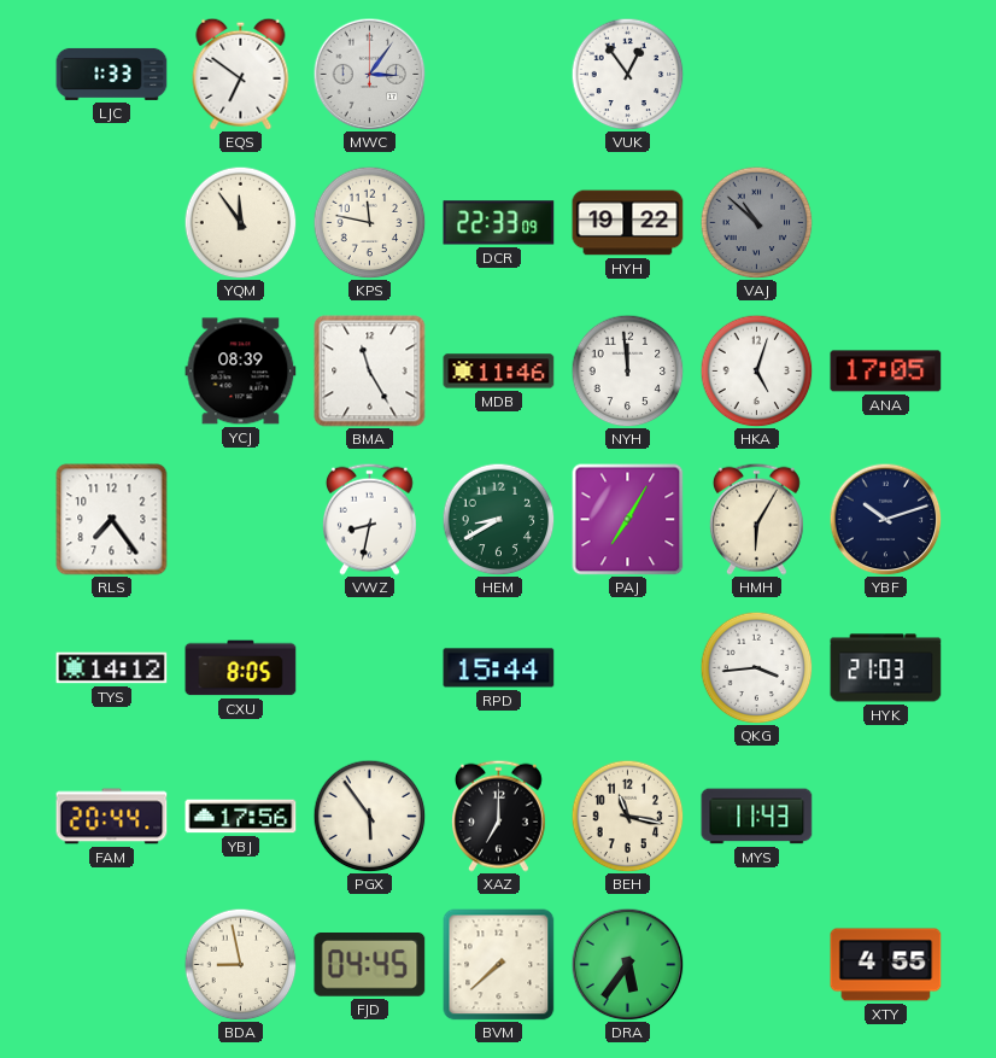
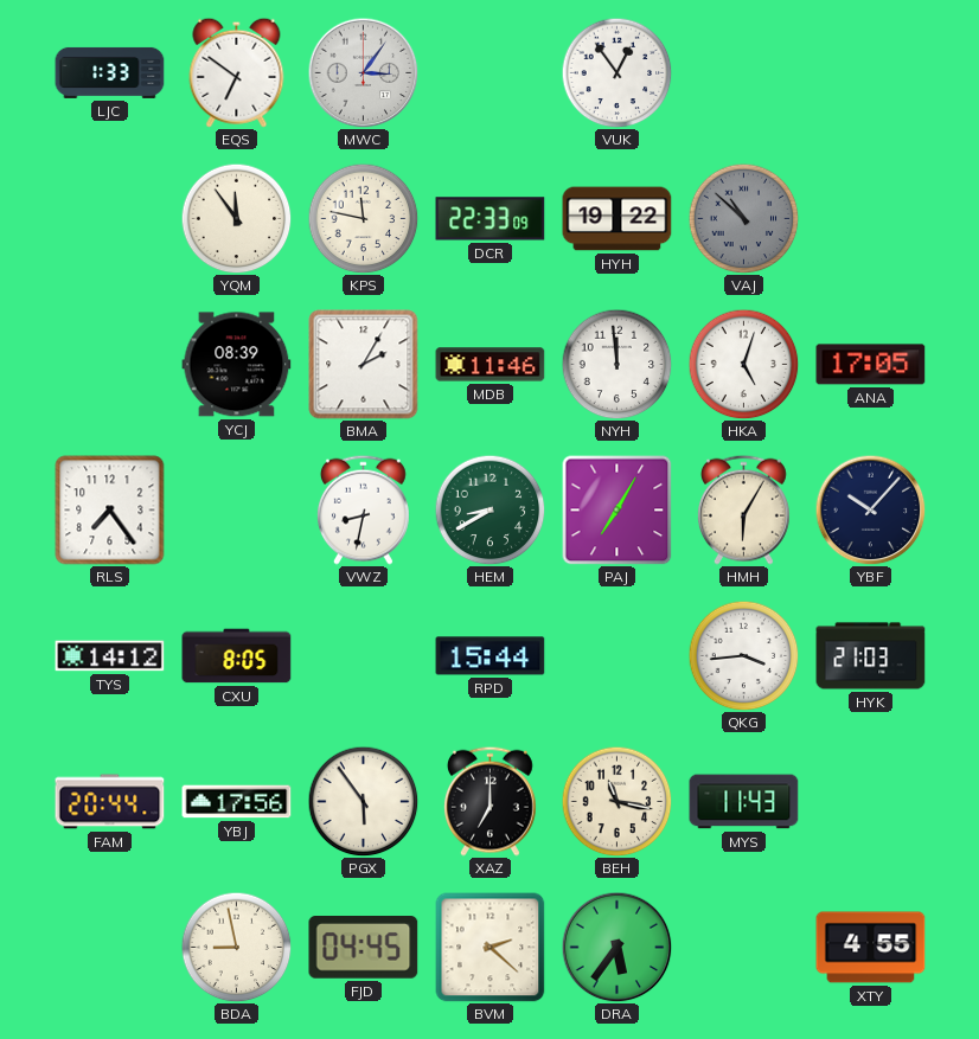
BMA: 11:25 -> 2:05
YBF: 10:12 -> 10:07
BVM: 7:38 -> 2:22
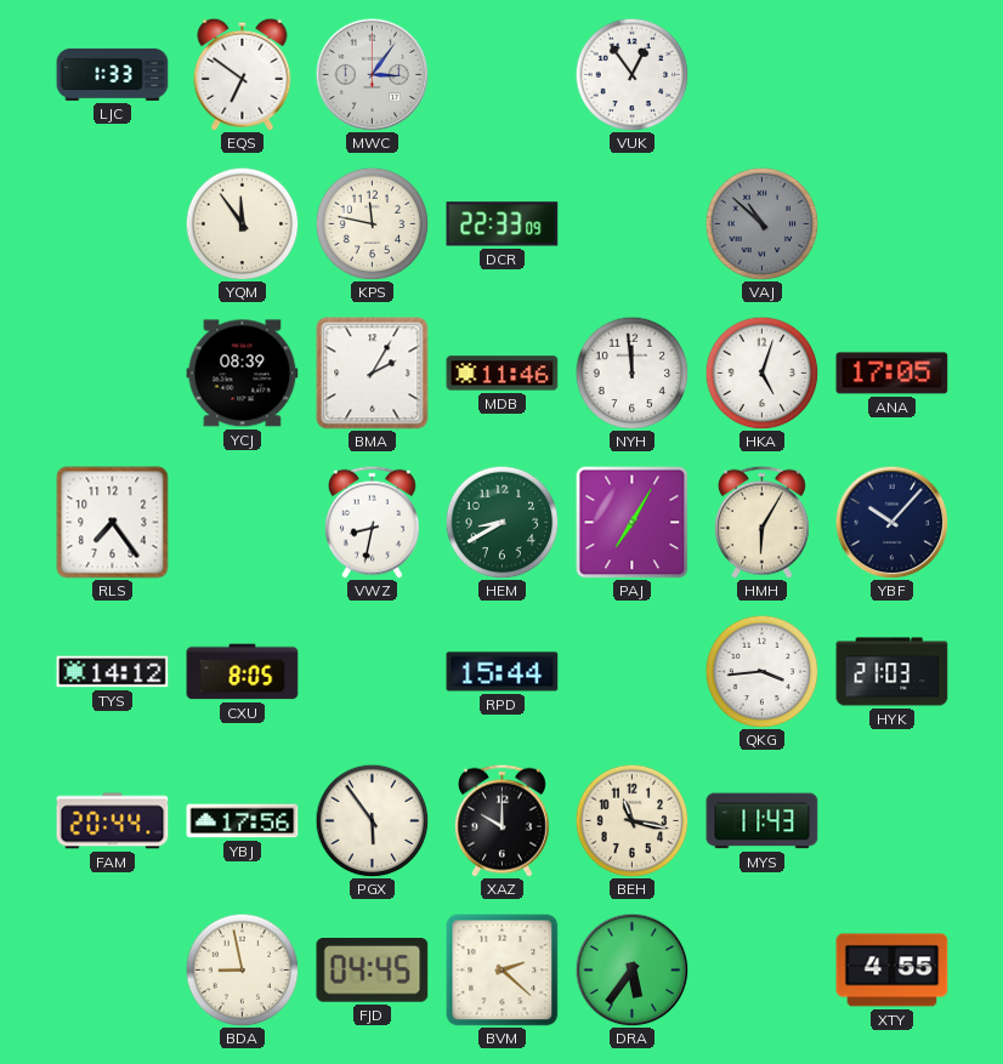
HYH: 19:22 -> none
XAZ: 7:00 -> 10:00
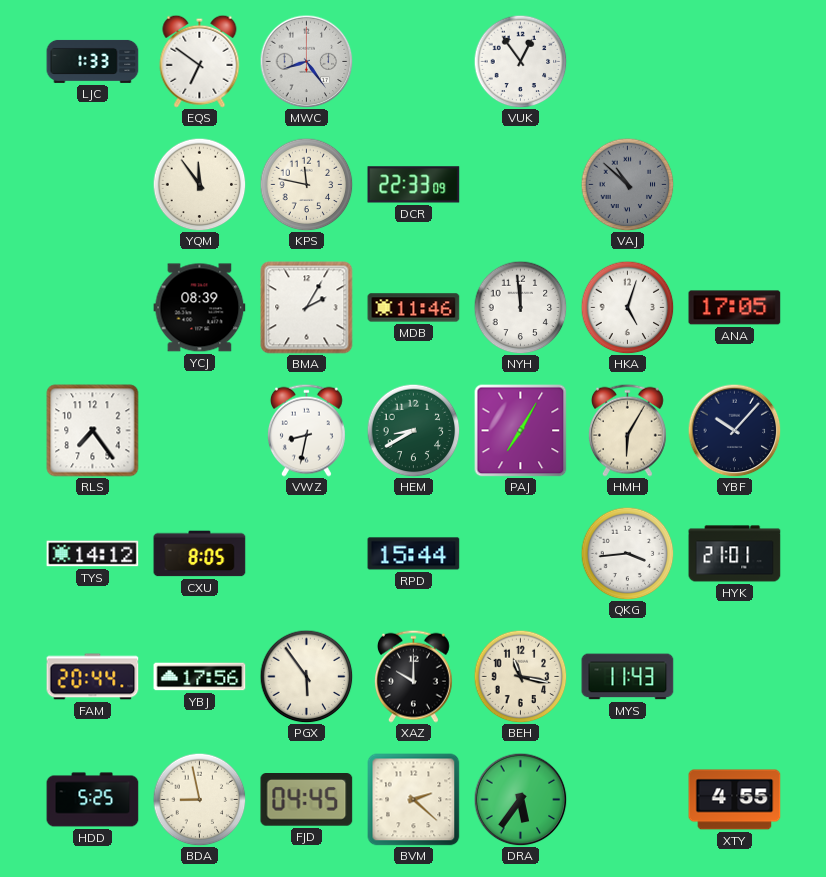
MWC: 3:06 -> 8:24
HYK: 21:03 -> 21:01
HDD: none -> 5:25
